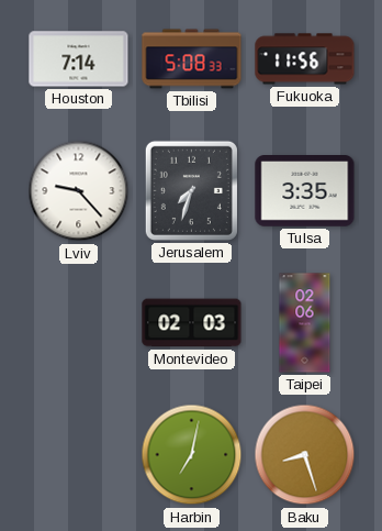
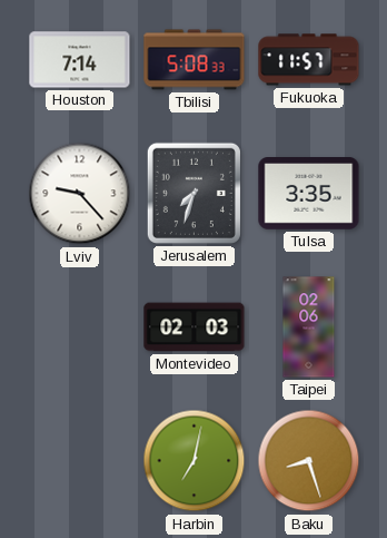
Fukuoka: 11:56 -> 11:57
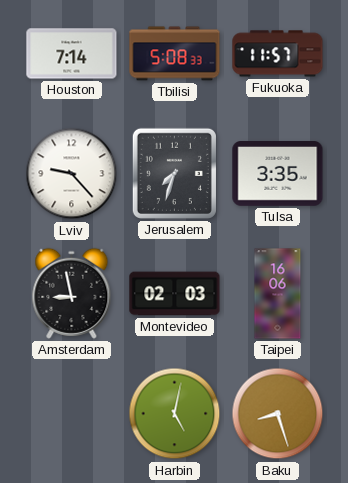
Amsterdam: none -> 8:58
Taipei: 02:06 -> 16:06
Harbin: 7:02 -> 5:02
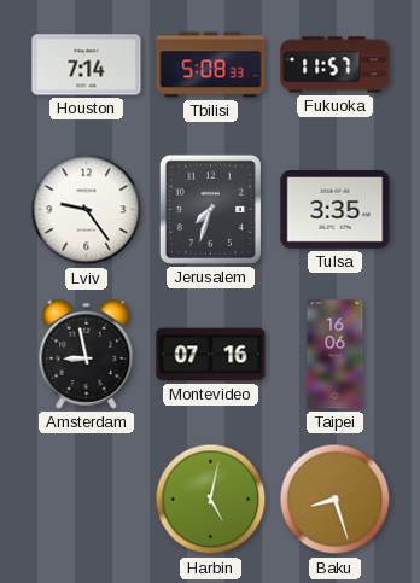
Lviv: 9:23 -> 9:24
Montevideo: 02:03 -> 07:16
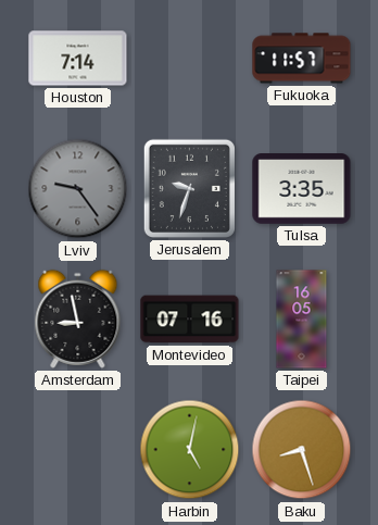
Tbilisi: 5:08 -> none
Lviv dial: white -> grey
Jerusalem: 7:33 -> 9:33
Taipei: 16:06 -> 16:05
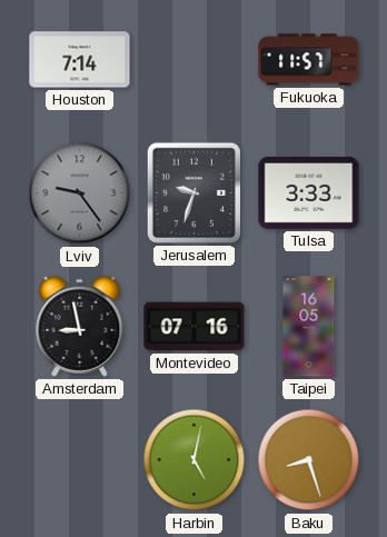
Tulsa: 3:35 -> 3:33
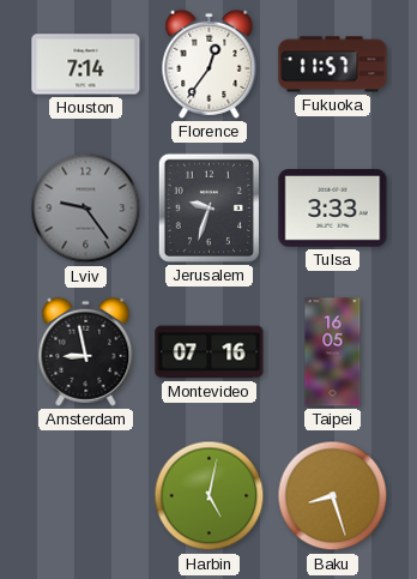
Florence: none -> 12:36
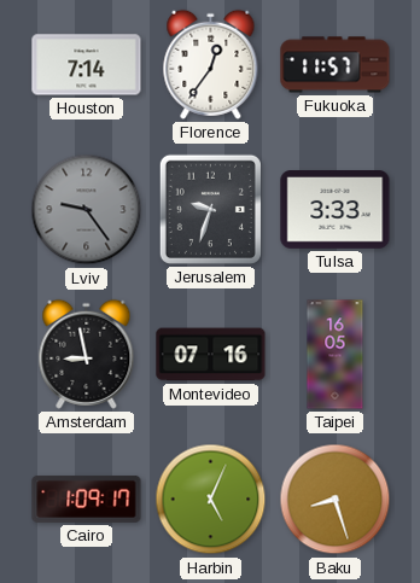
Cairo: none -> 1:09
Harbin: 5:02 -> 5:04
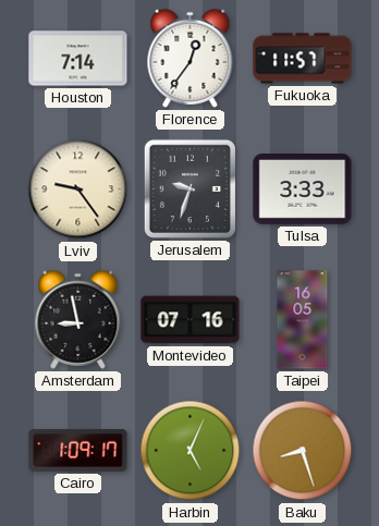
Lviv dial: grey -> cream
